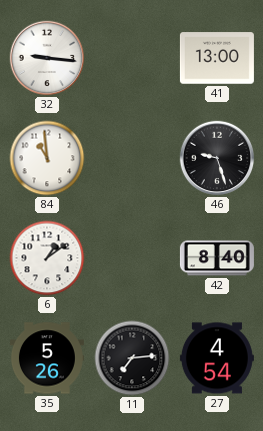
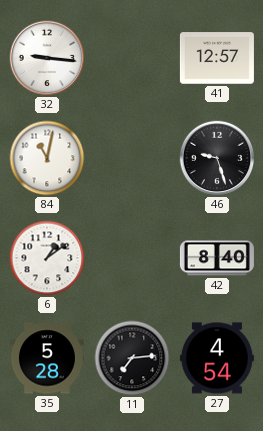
41: 13:00 -> 12:57
84: 10:59 -> 11:02
35: 5:26 -> 5:28
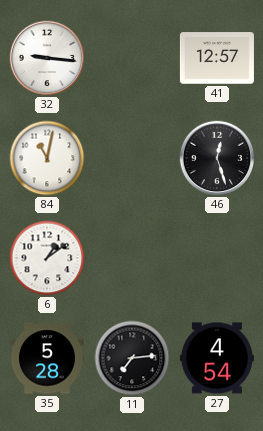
46: 9:27 -> 12:27
42: 8:40 -> none
